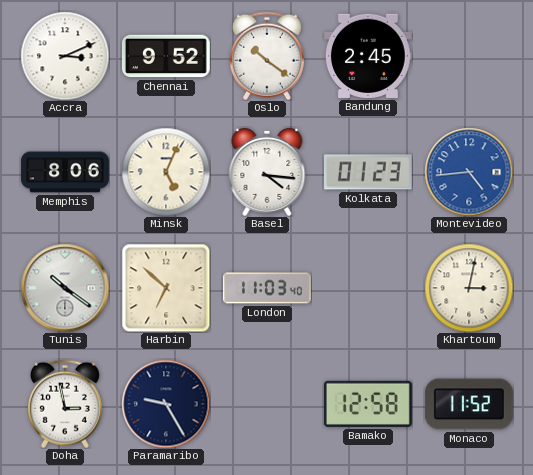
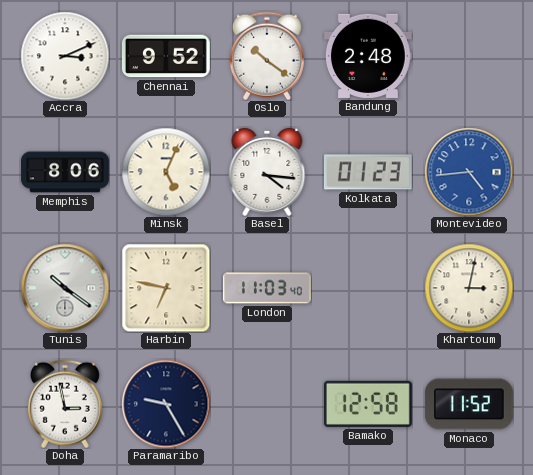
Bandung: 2:45 -> 2:48
Harbin: 6:52 -> 6:47
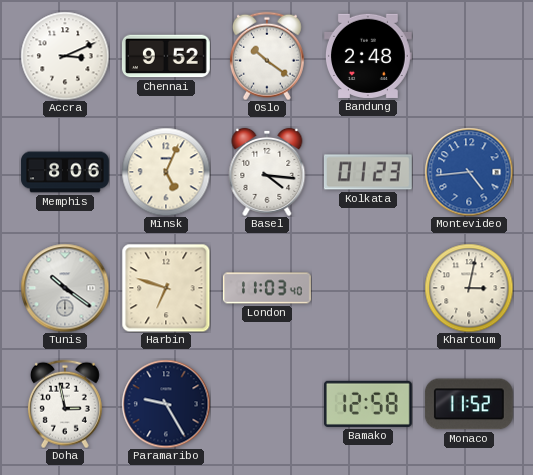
Harbin: 6:47 -> 6:48
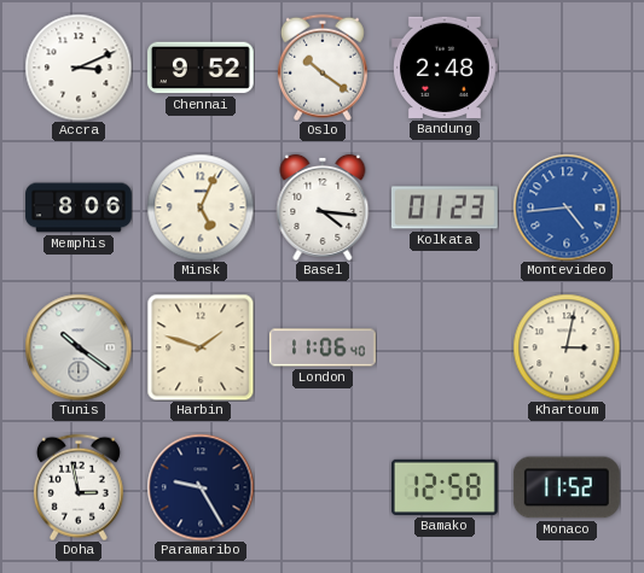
Harbin: 6:48 -> 1:48
London: 11:03 -> 11:06
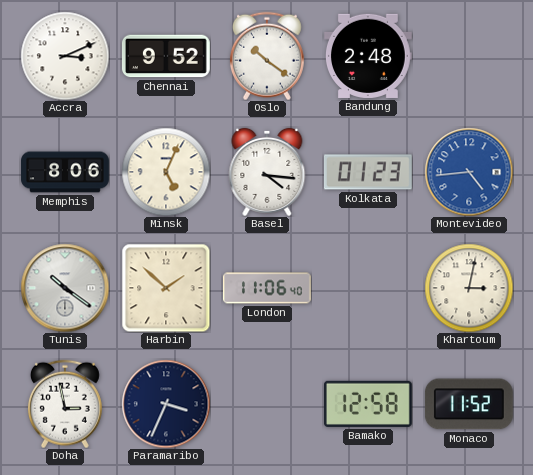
Harbin: 1:48 -> 1:52
Paramaribo: 9:25 -> 3:34
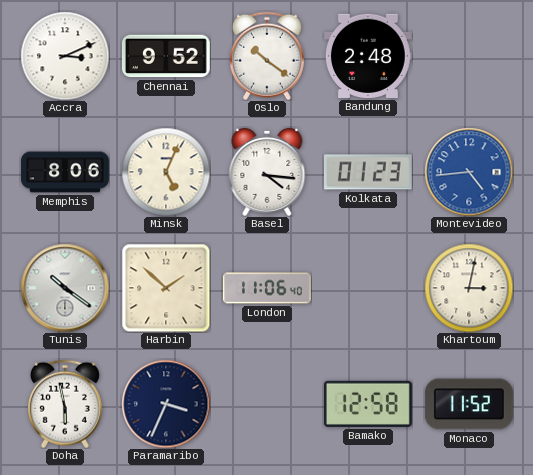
Doha: 2:58 -> 5:58
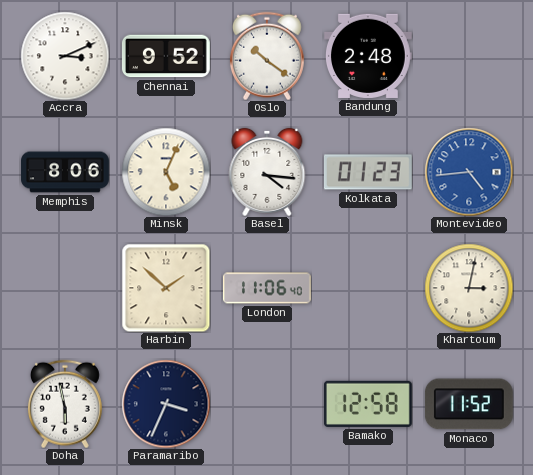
Tunis: 10:21 -> none
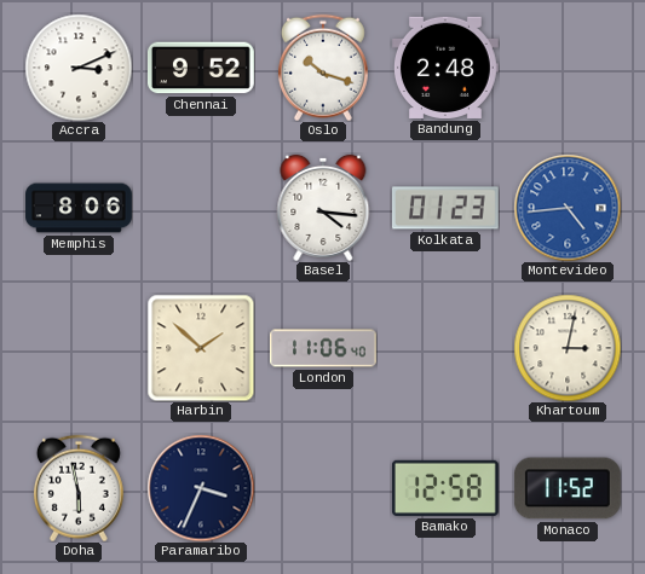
Oslo: 10:21 -> 10:18
Minsk: 5:04 -> none
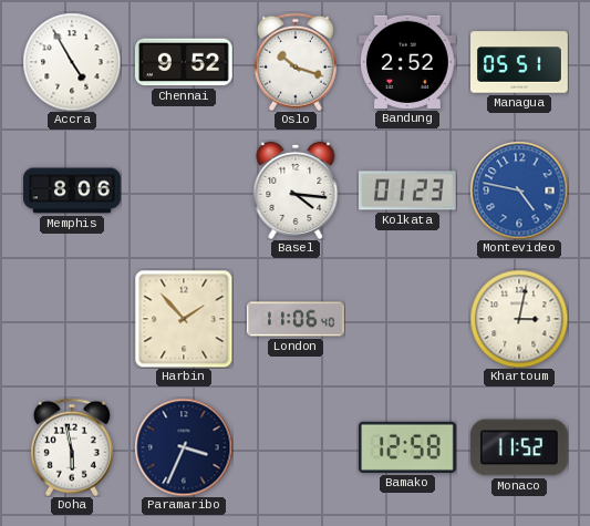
Accra: 3:11 -> 4:55
Bandung: 2:48 -> 2:52
Managua: none -> 05:51
Montevideo: 4:44 -> 4:47
Harbin: 1:52 -> 1:53
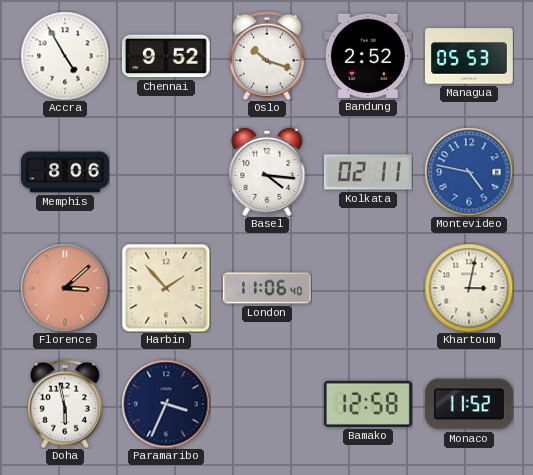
Managua: 05:51 -> 05:53
Kolkata: 01:23 -> 02:11
Florence: none -> 3:08
